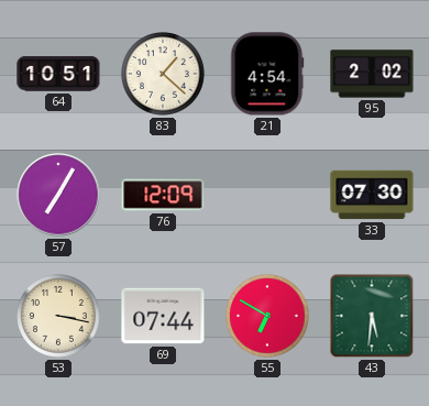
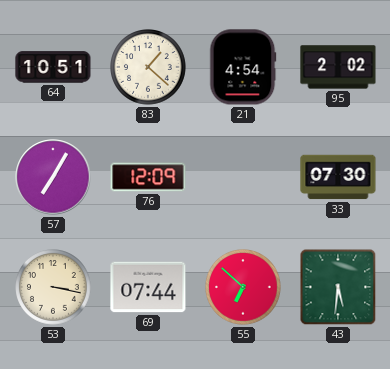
55: 6:50 -> 6:52
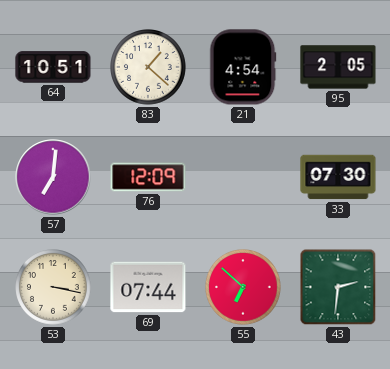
95: 2:02 -> 2:05
57: 7:05 -> 7:01
43: 5:31 -> 2:31
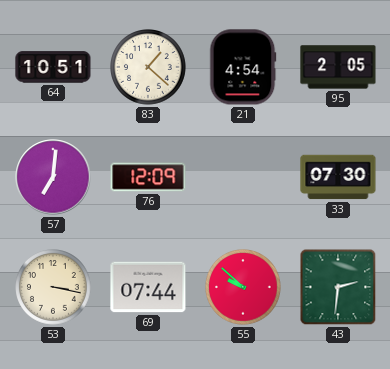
55: 6:52 -> 9:52
